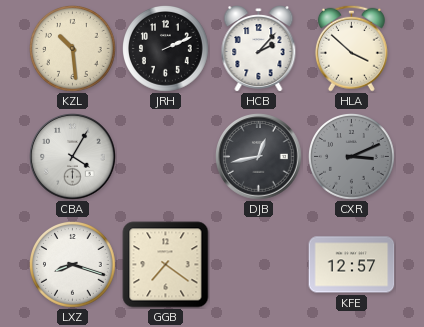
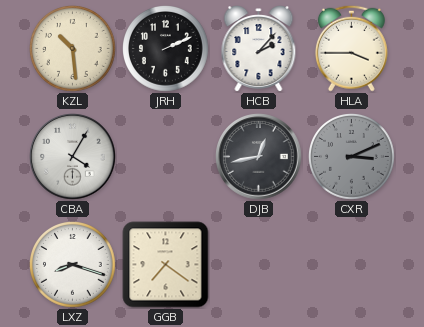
HLA: 3:52 -> 3:45
KFE: 12:57 -> none
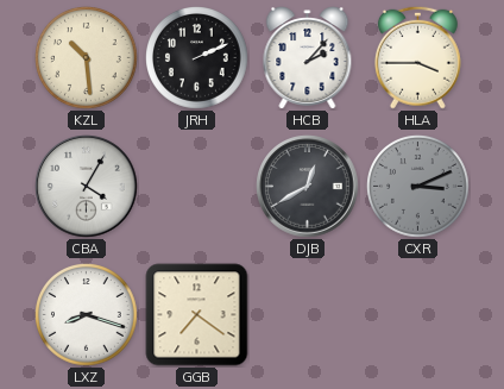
DJB: 12:43 -> 12:40
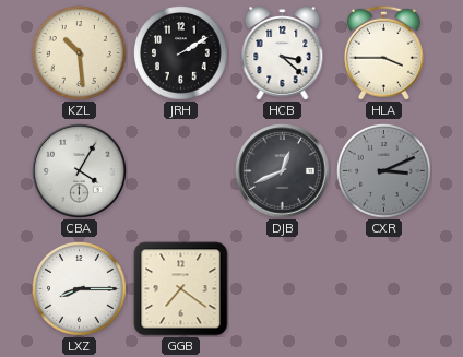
JRH: 2:11 -> 2:10
HCB: 2:07 -> 3:22
DJB: 12:40 -> 12:41
LXZ: 8:18 -> 8:15
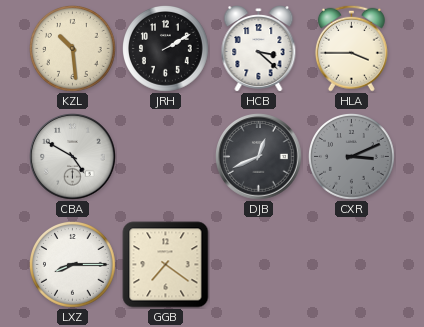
CBA: 4:05 -> 4:50
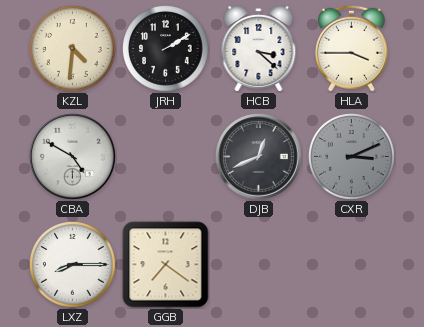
KZL: 10:29 -> 4:31
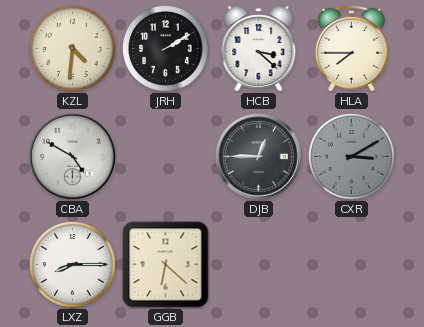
HLA: 3:45 -> 7:45
DJB: 12:41 -> 12:45
CXR: 3:11 -> 3:10
GGB: 7:21 -> 6:22
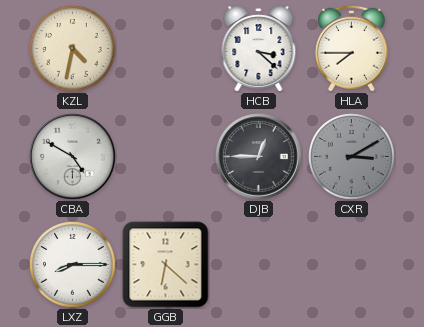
KZL: 4:31 -> 4:32
JRH: 2:10 -> none
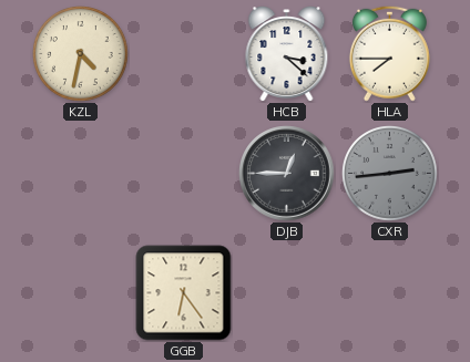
CBA: 4:50 -> none
CXR: 3:10 -> 2:44
LXZ: 8:15 -> none
GGB: 6:22 -> 6:24
